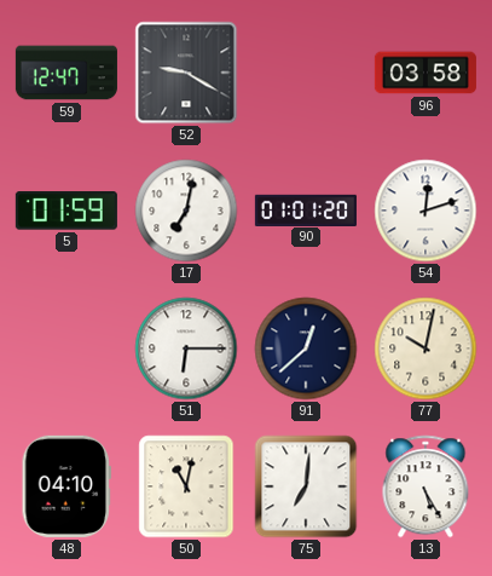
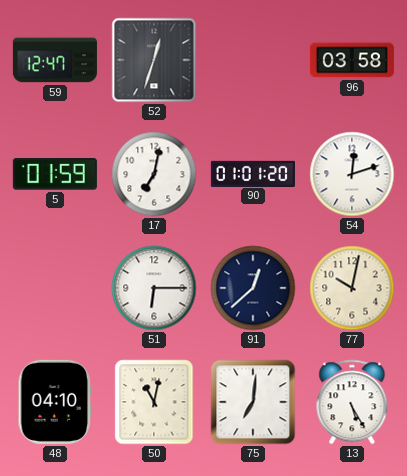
52: 9:20 -> 12:33
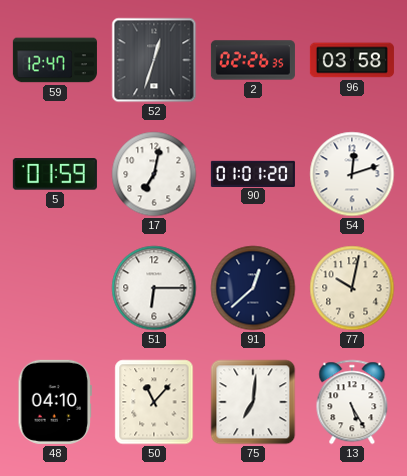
2: none -> 02:26
50: 11:02 -> 11:07
